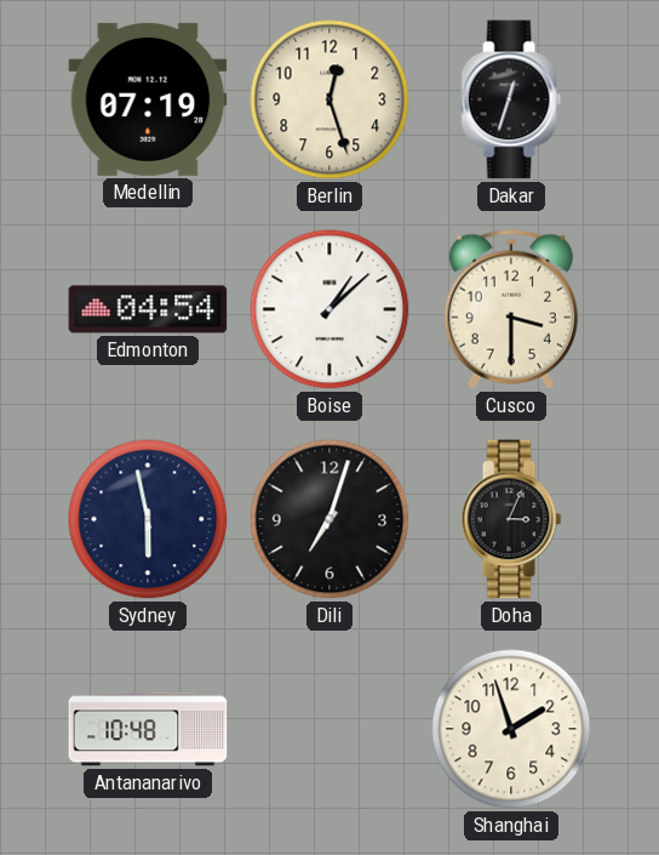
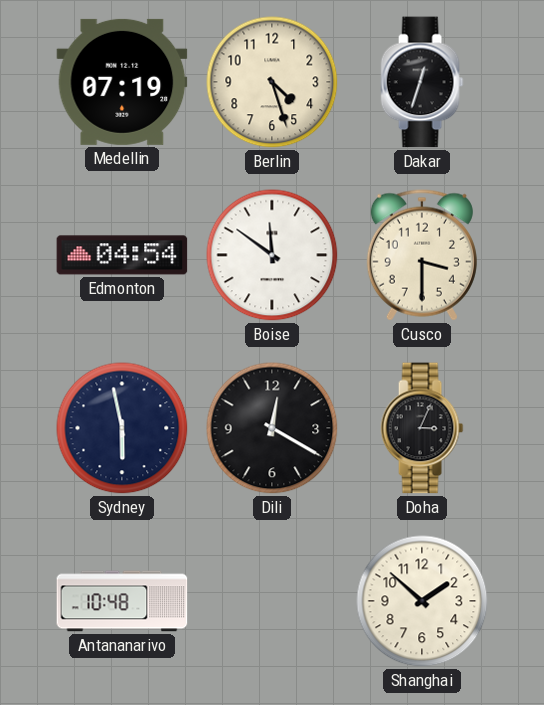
Berlin: 12:27 -> 4:27
Boise: 1:08 -> 11:51
Dili: 7:03 -> 12:20
Shanghai: 1:57 -> 1:52
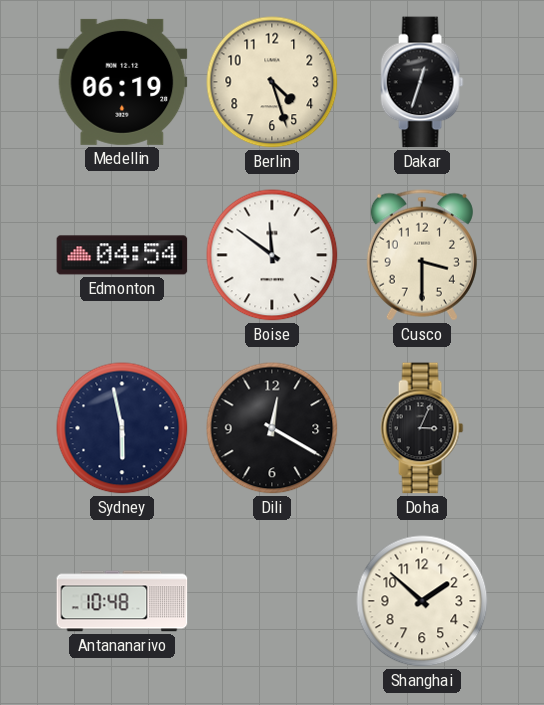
Medellin: 07:19 -> 06:19
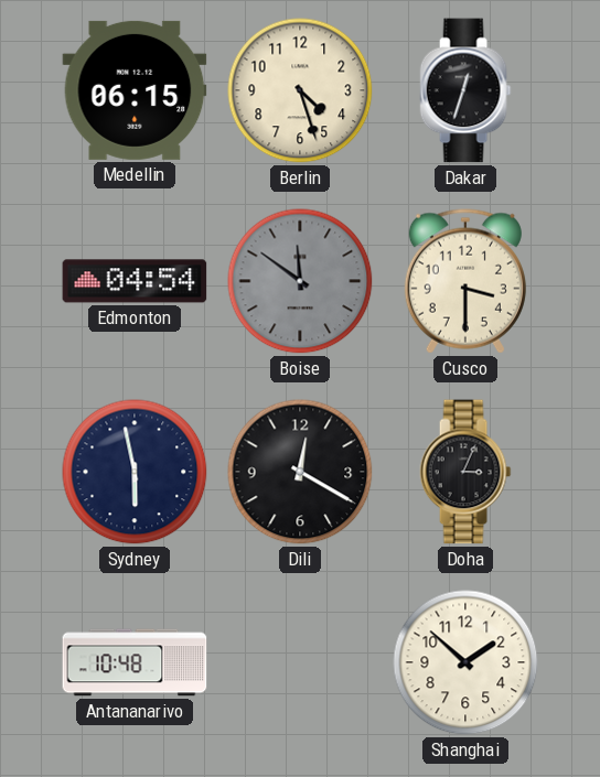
Medellin: 06:19 -> 06:15
Boise dial: white -> grey
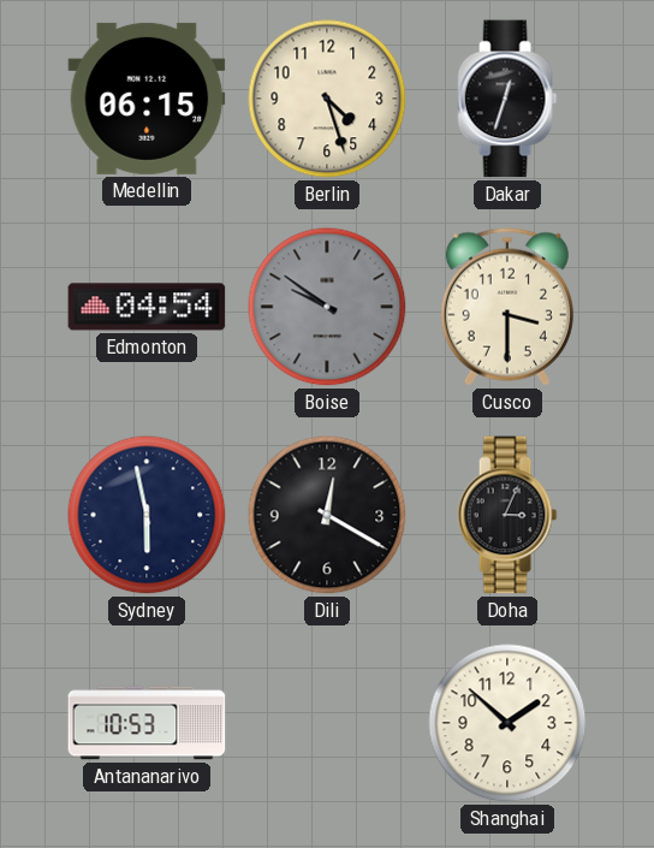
Boise: 11:51 -> 9:51
Antananarivo: 10:48 -> 10:53
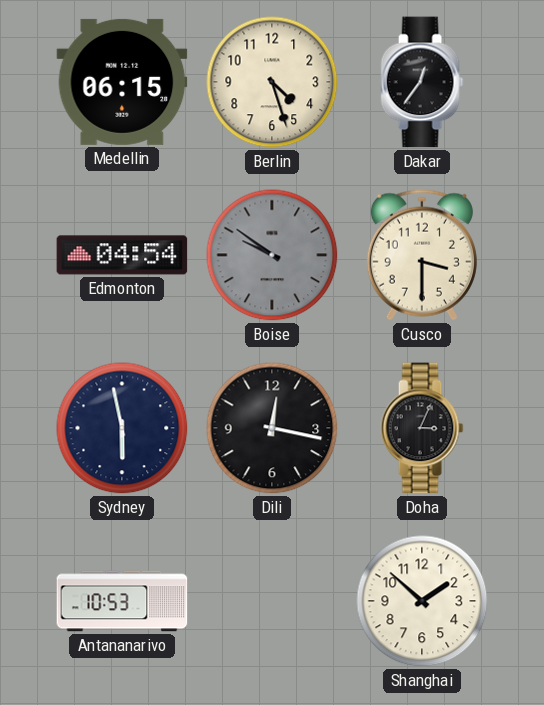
Dakar: 12:33 -> 12:36
Dili: 12:20 -> 12:17
